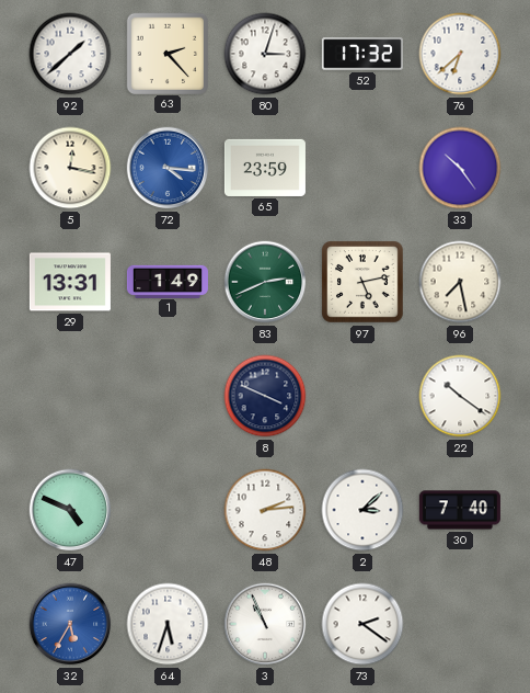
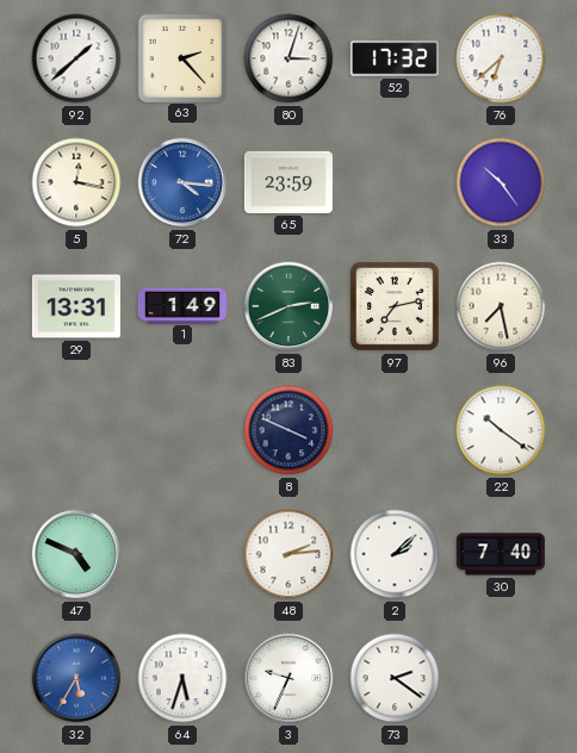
97: 5:13 -> 7:13
2: 3:08 -> 2:08
3: 10:56 -> 9:34
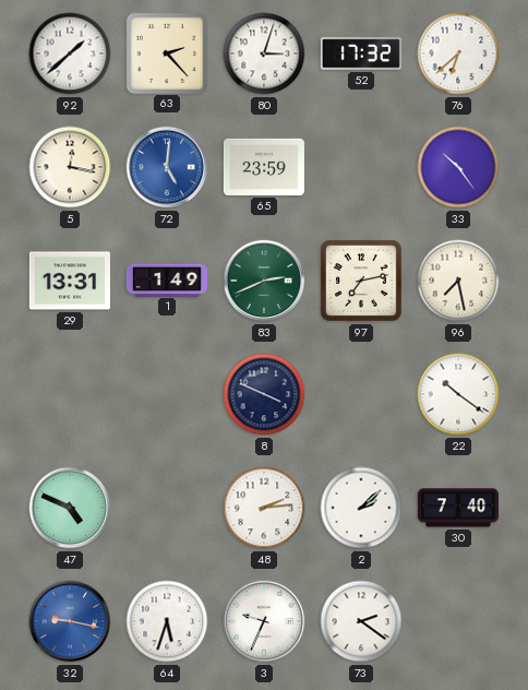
72: 4:16 -> 5:01
32: 5:35 -> 9:17
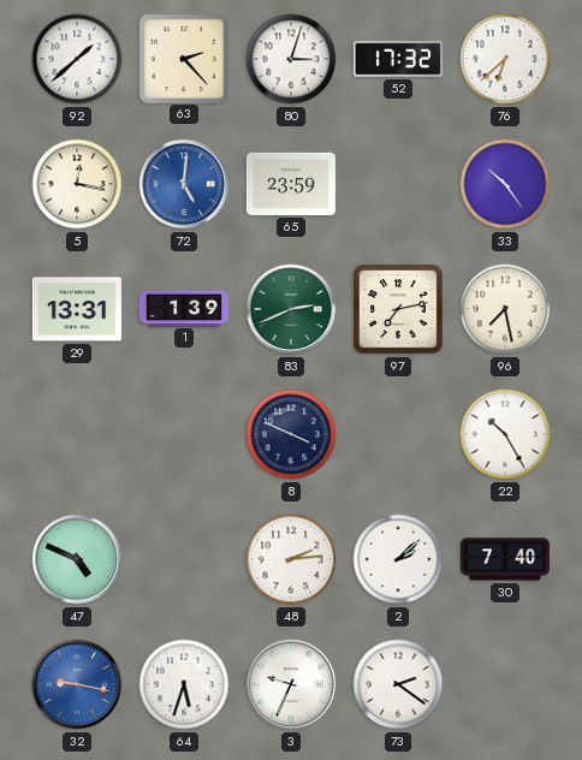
1: 1:49 -> 1:39
22: 10:21 -> 10:25
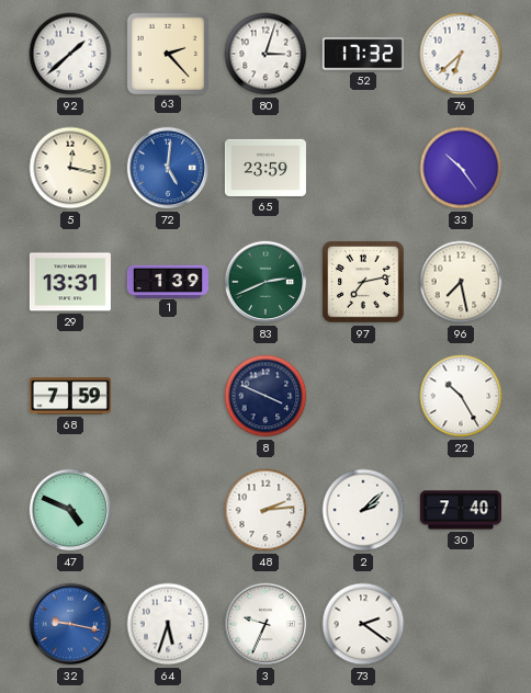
68: none -> 7:59
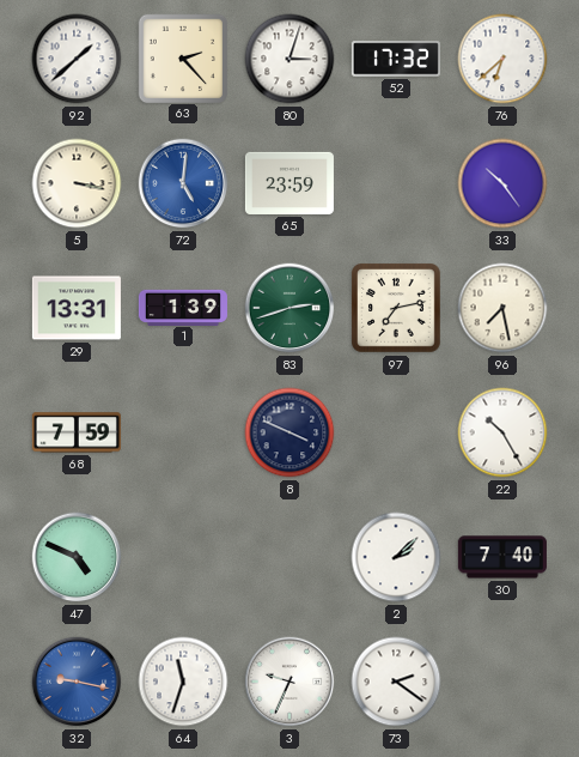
5: 12:17 -> 3:17
83: 2:41 -> 2:42
48: 2:14 -> none
64: 5:33 -> 11:33
